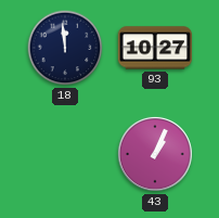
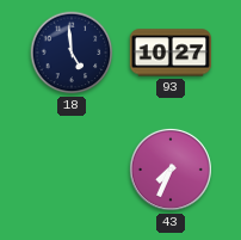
18: 11:59 -> 4:59
43: 1:04 -> 7:34
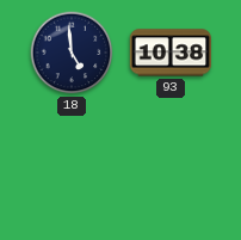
93: 10:27 -> 10:38
43: 7:34 -> none
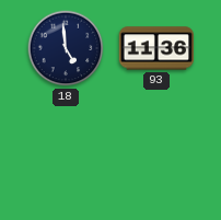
93: 10:38 -> 11:36
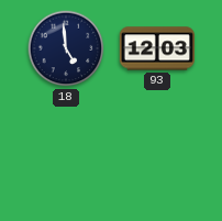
93: 11:36 -> 12:03
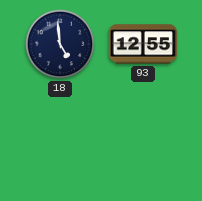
93: 12:03 -> 12:55
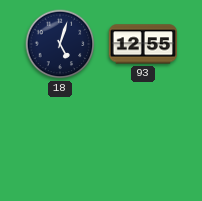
18: 4:59 -> 5:03
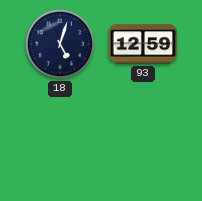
93: 12:55 -> 12:59
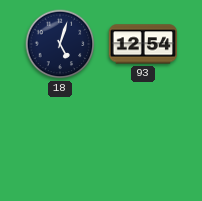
93: 12:59 -> 12:54
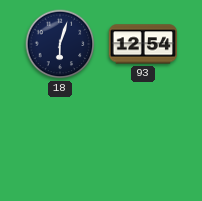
18: 5:03 -> 6:03
